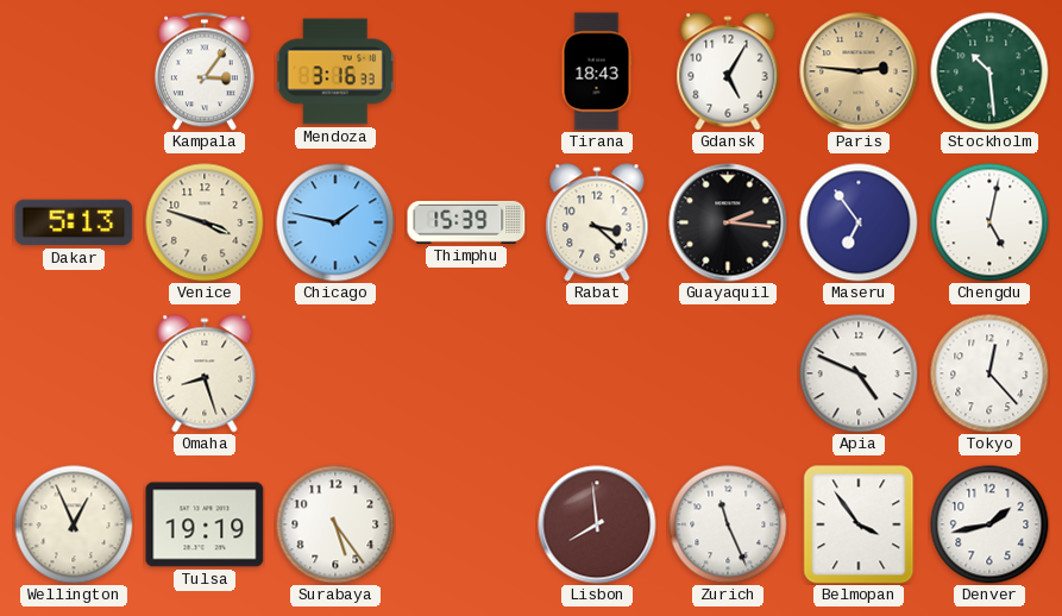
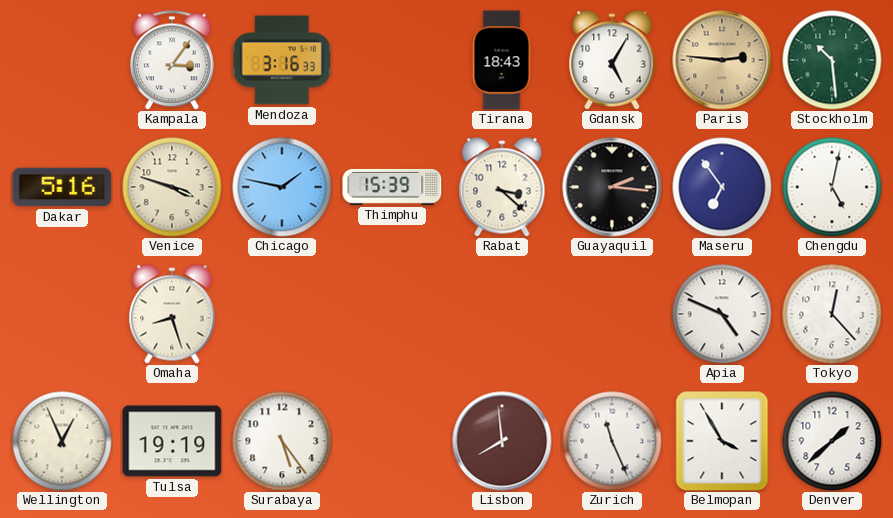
Dakar: 5:13 -> 5:16
Belmopan: 3:54 -> 3:55
Denver: 1:43 -> 1:38
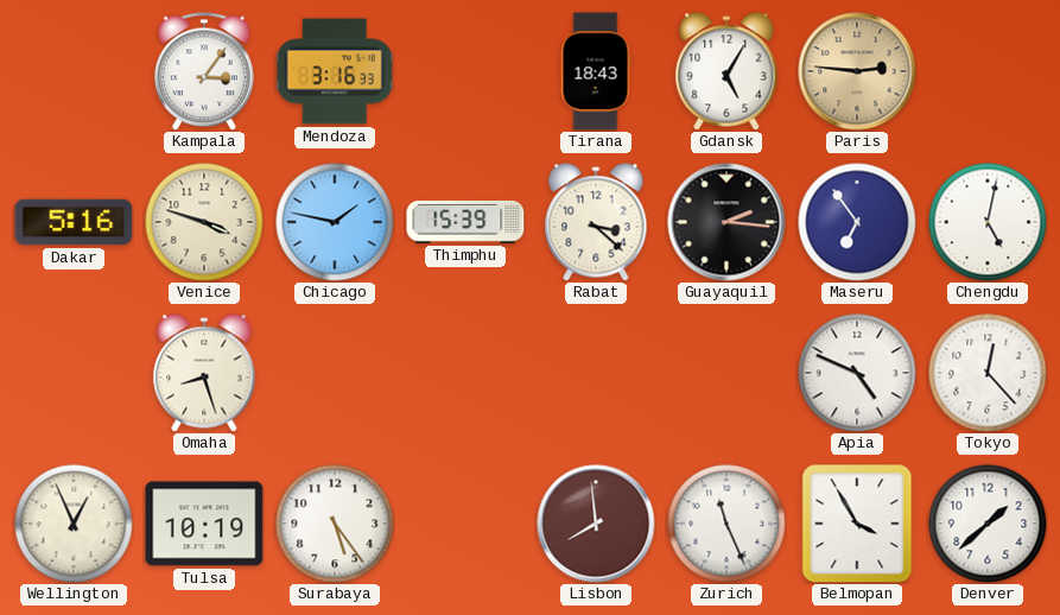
Stockholm: 10:29 -> none
Tulsa: 19:19 -> 10:19
